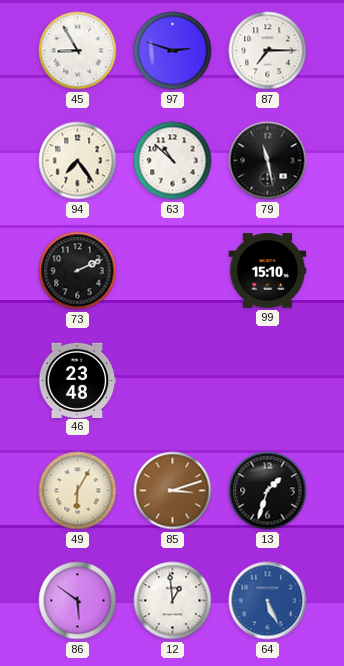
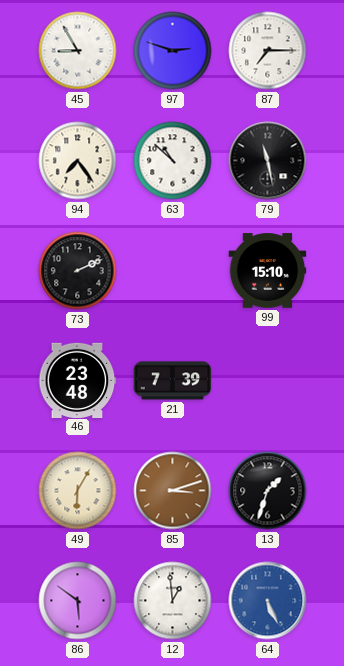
21: none -> 7:39
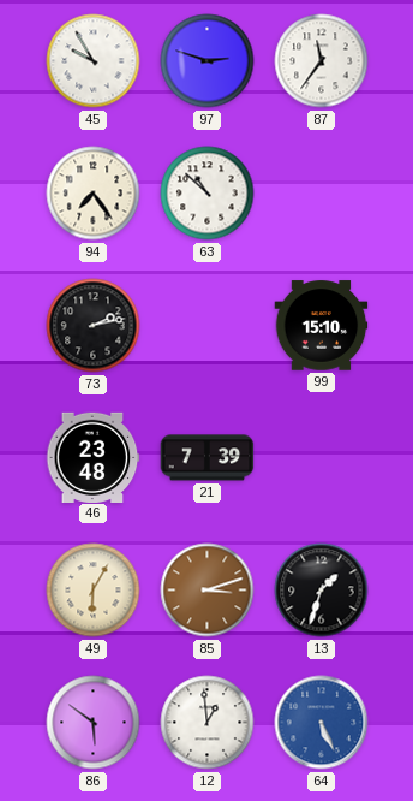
45: 8:55 -> 9:55
87: 7:15 -> 11:36
79: 11:28 -> none
73: 2:11 -> 2:13
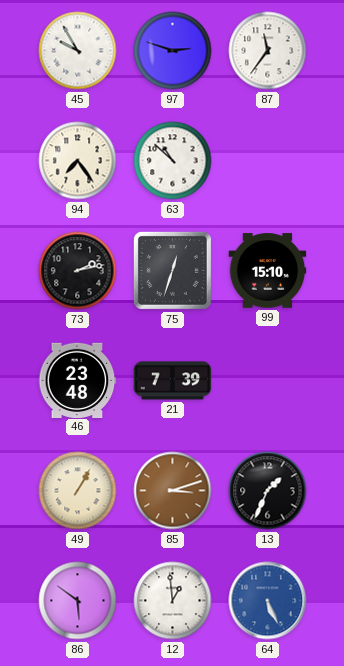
75: none -> 12:33
49: 6:05 -> 1:05
13: 1:33 -> 1:34
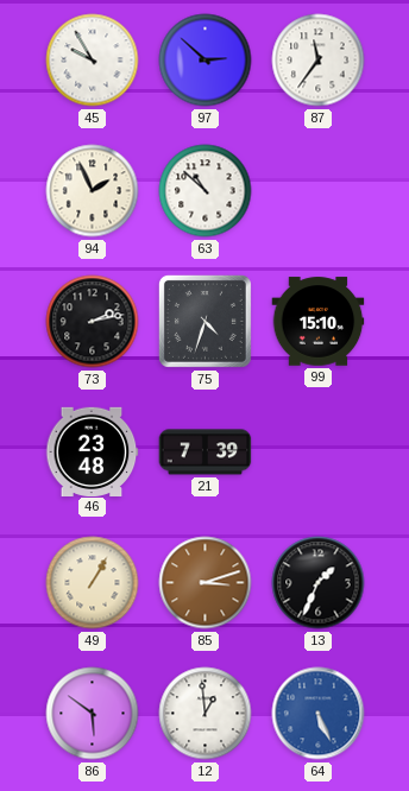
97: 2:48 -> 2:52
94: 7:24 -> 1:56
75: 12:33 -> 4:33
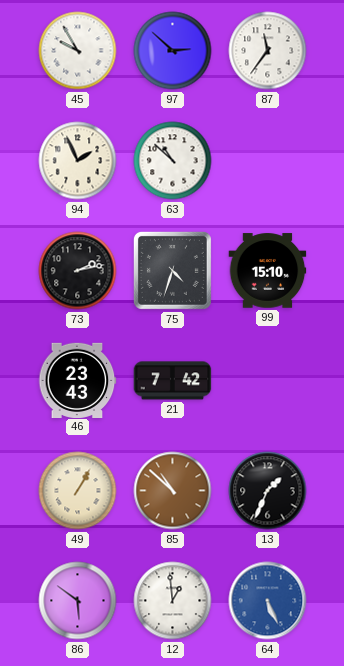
46: 23:48 -> 23:43
21: 7:39 -> 7:42
85: 3:12 -> 10:52
